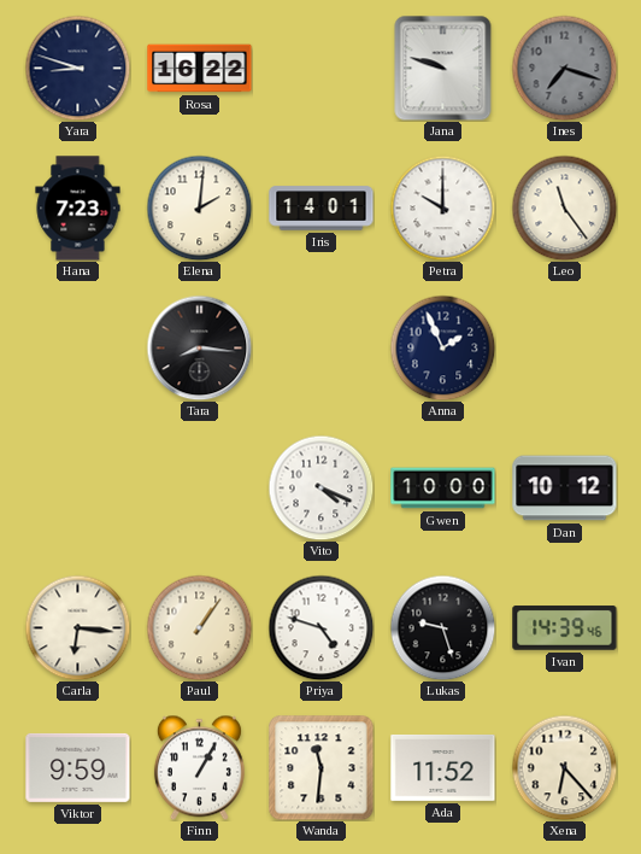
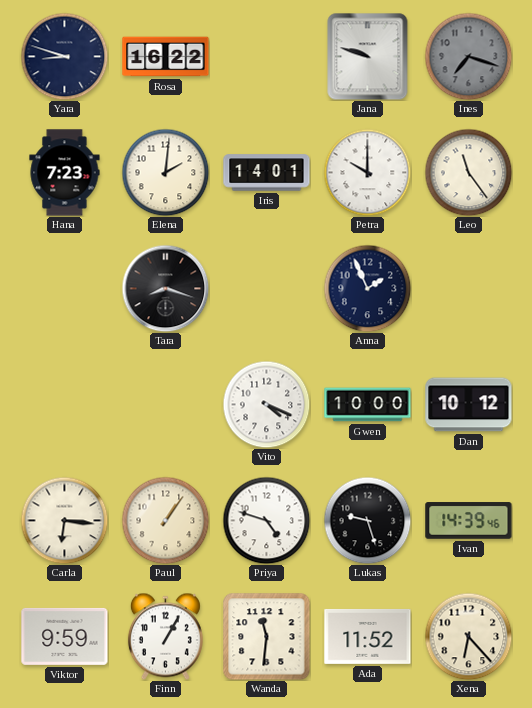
Tara: 8:16 -> 8:18
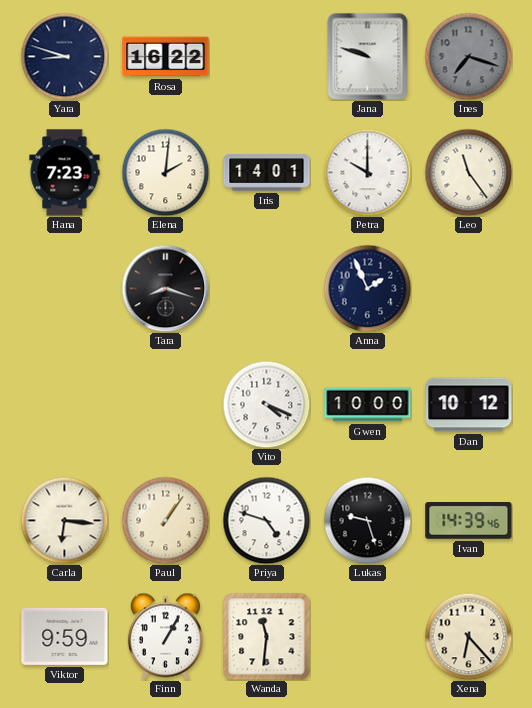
Ada: 11:52 -> none
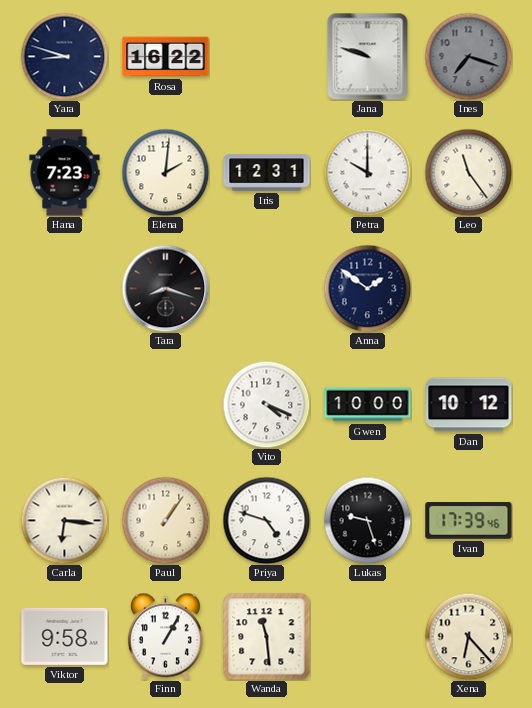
Iris: 14:01 -> 12:31
Anna: 1:56 -> 1:51
Ivan: 14:39 -> 17:39
Viktor: 9:59 -> 9:58
Wanda: 11:31 -> 11:29
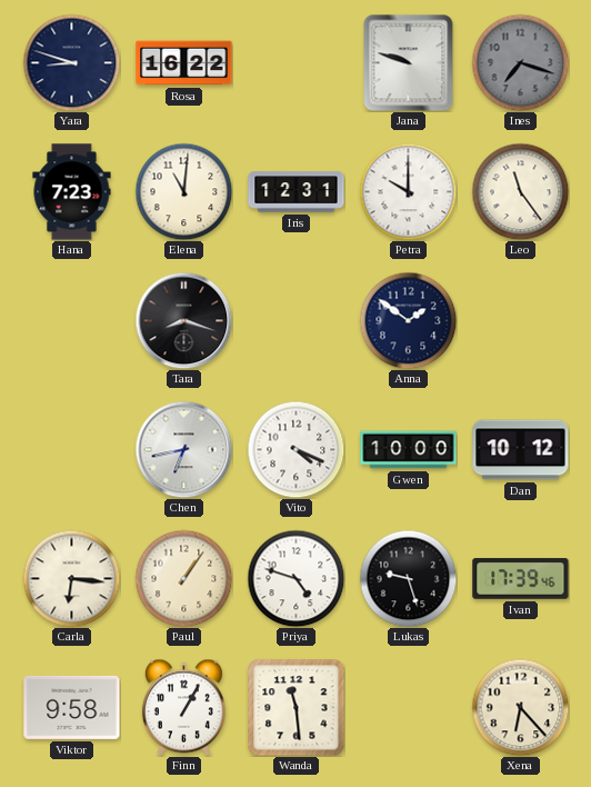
Elena: 2:01 -> 11:01
Chen: none -> 6:43
